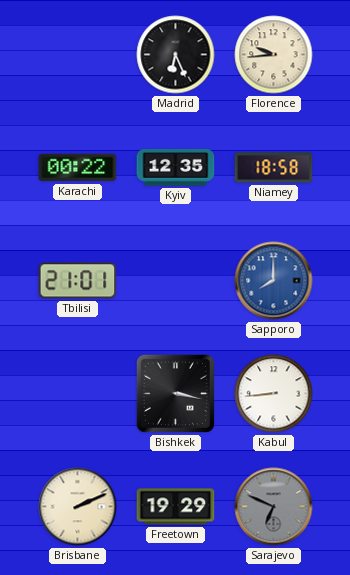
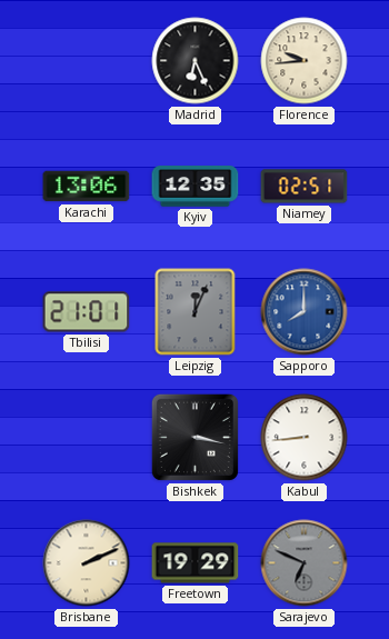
Karachi: 00:22 -> 13:06
Niamey: 18:58 -> 02:51
Leipzig: none -> 12:04
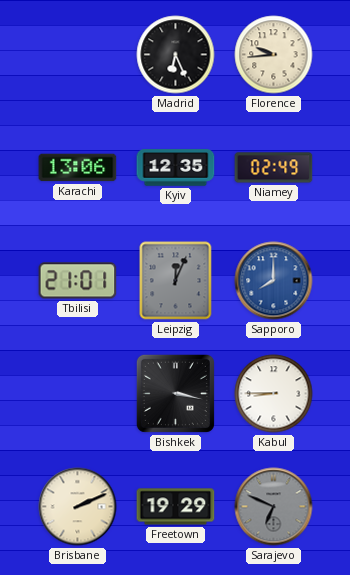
Niamey: 02:51 -> 02:49
Kabul: 8:44 -> 8:45
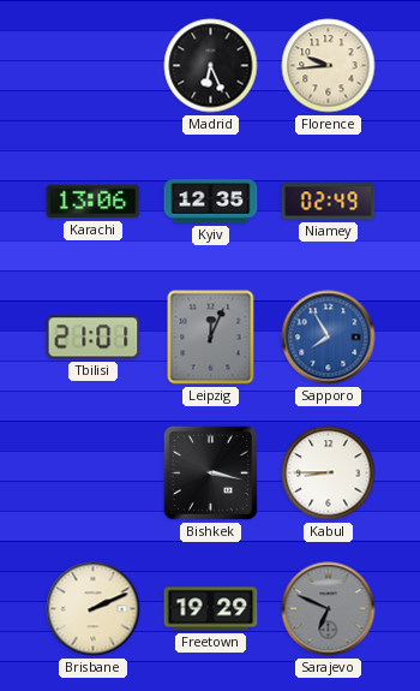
Sapporo: 8:00 -> 7:55
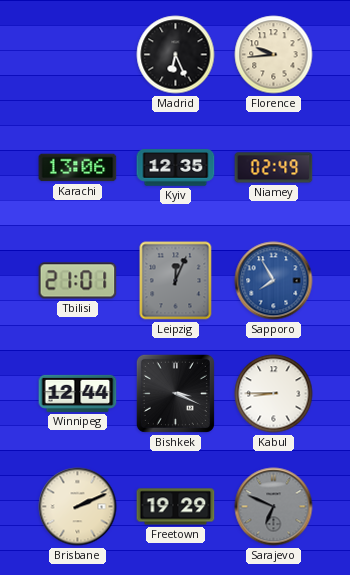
Winnipeg: none -> 12:44
Bishkek: 3:17 -> 3:19
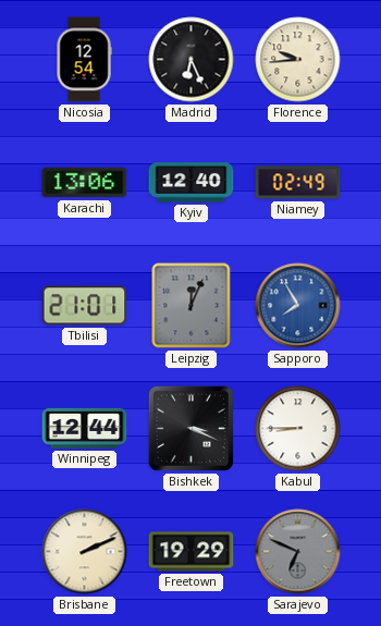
Nicosia: none -> 12:54
Kyiv: 12:35 -> 12:40
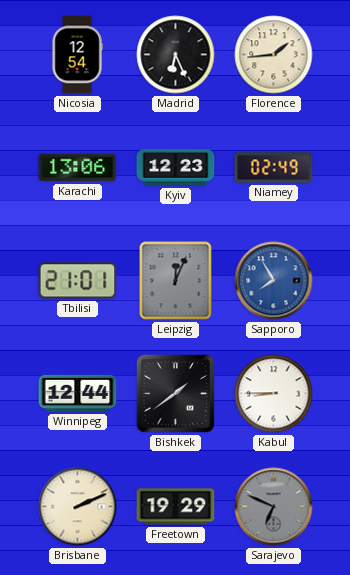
Florence: 9:44 -> 1:44
Kyiv: 12:40 -> 12:23
Bishkek: 3:19 -> 1:39
